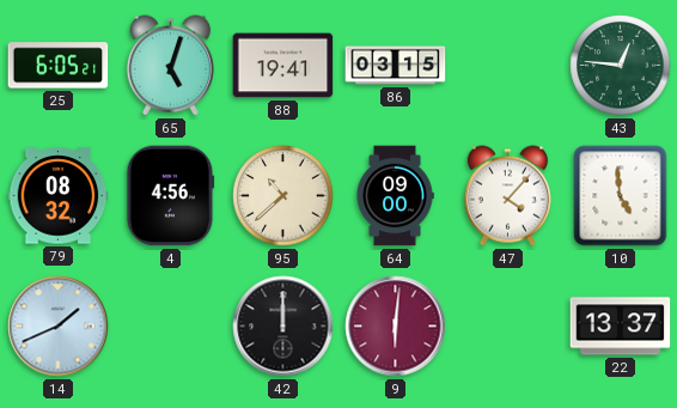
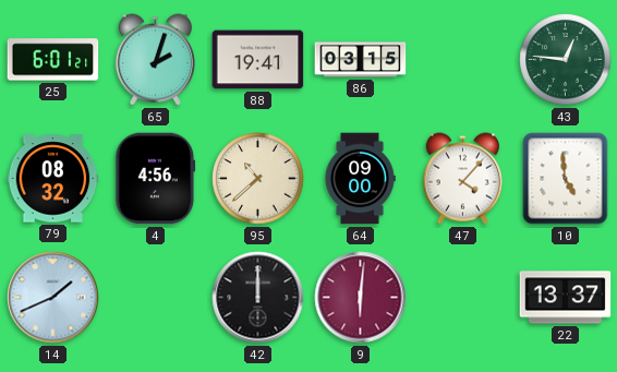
25: 6:05 -> 6:01
65: 5:03 -> 2:03
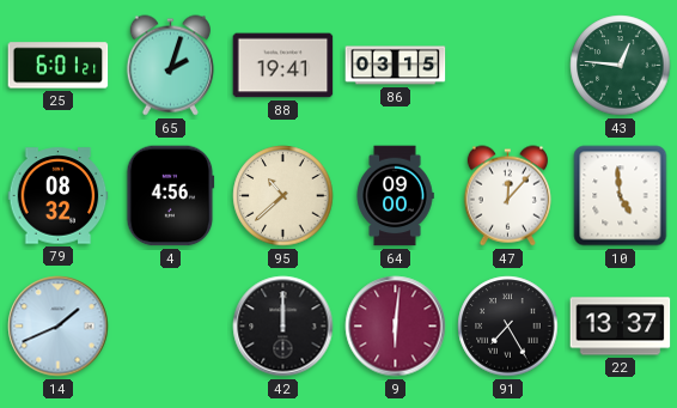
47: 4:07 -> 12:07
91: none -> 7:25
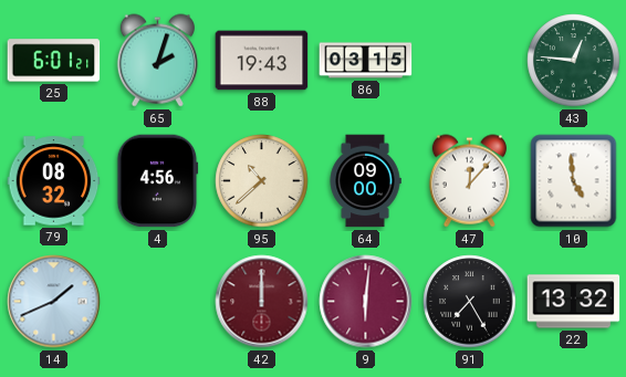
88: 19:41 -> 19:43
42 dial: black -> burgundy
22: 13:37 -> 13:32
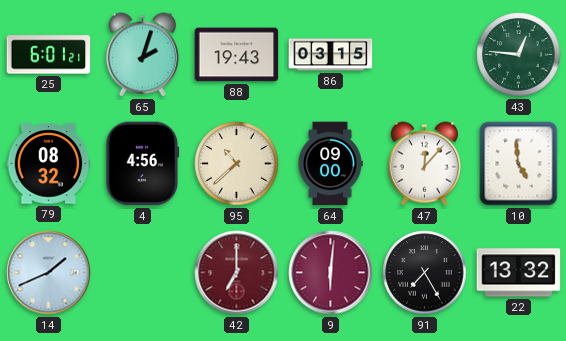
42: 12:00 -> 7:00
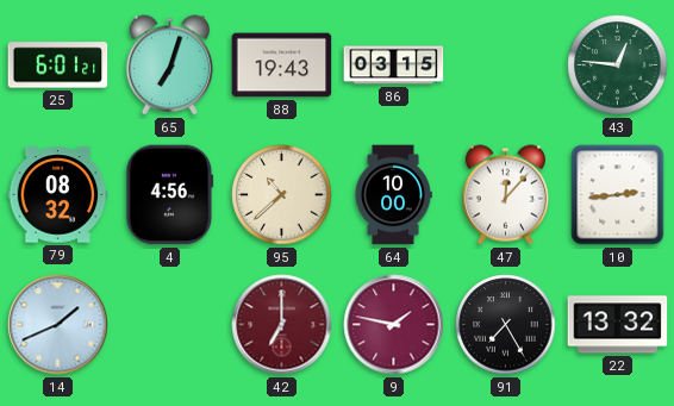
65: 2:03 -> 7:03
64: 09:00 -> 10:00
10: 4:59 -> 2:44
9: 6:01 -> 1:47
